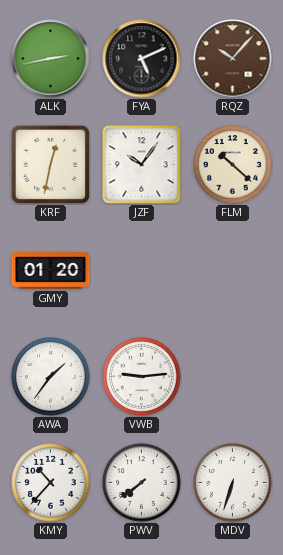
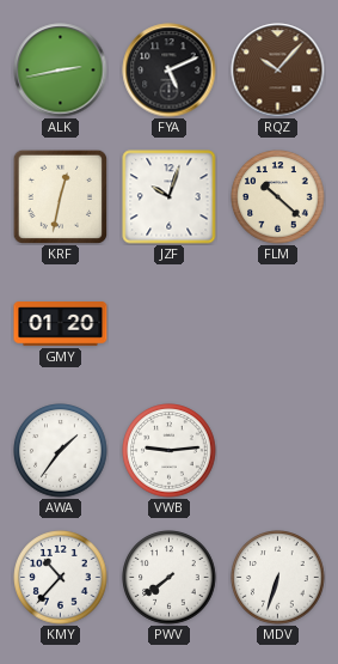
JZF: 10:06 -> 10:03
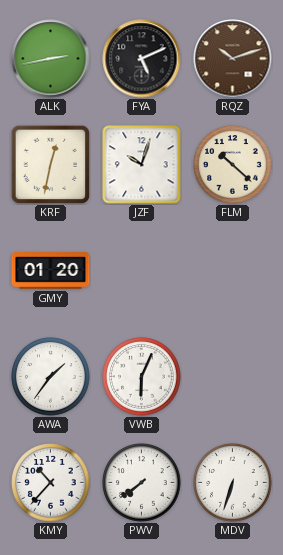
RQZ: 10:07 -> 10:12
VWB: 9:14 -> 6:04
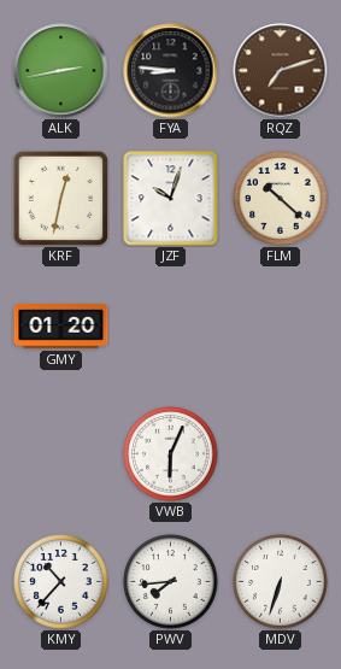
FYA: 5:11 -> 8:46
RQZ: 10:12 -> 7:12
AWA: 1:36 -> none
PWV: 7:39 -> 7:44
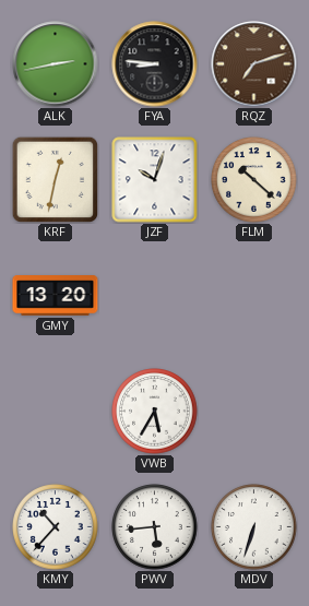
GMY: 01:20 -> 13:20
VWB: 6:04 -> 5:35
PWV: 7:44 -> 5:44
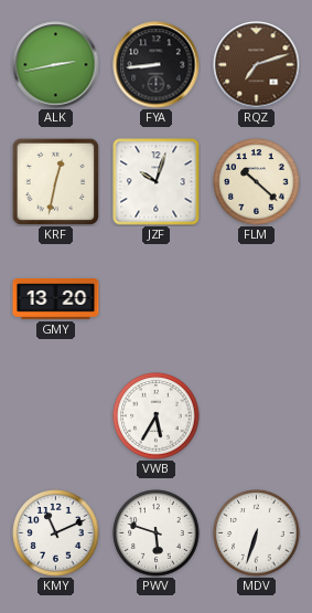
FYA: 8:46 -> 8:44
KMY: 10:37 -> 11:11
PWV: 5:44 -> 5:48
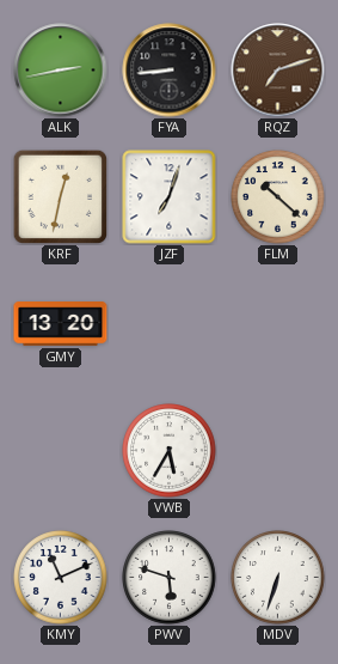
JZF: 10:03 -> 7:03
